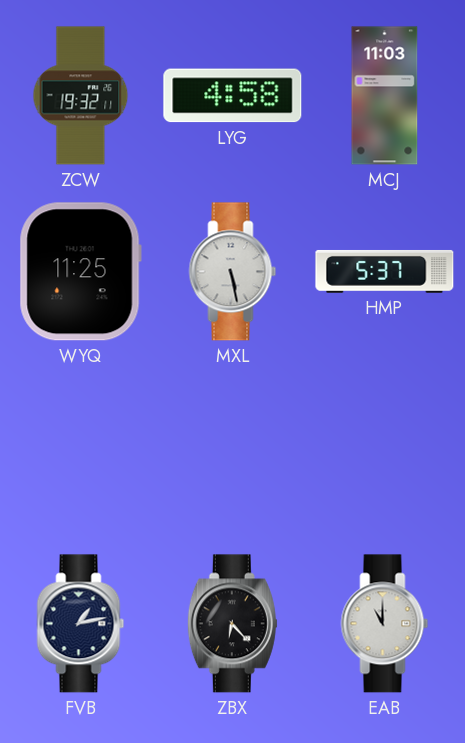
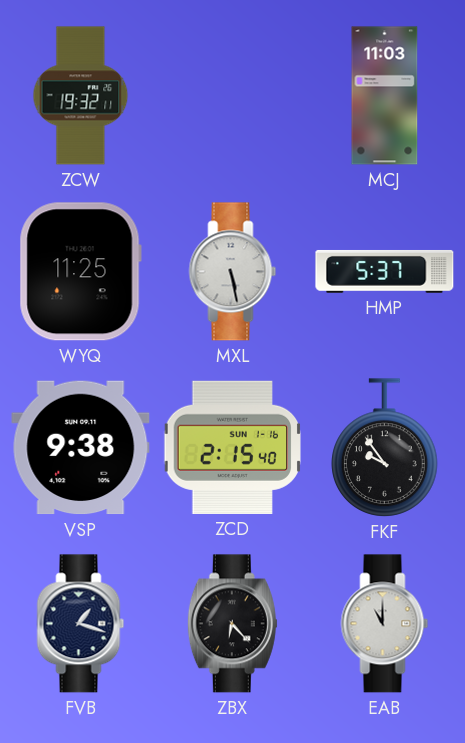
LYG: 4:58 -> none
VSP: none -> 9:38
ZCD: none -> 2:15
FKF: none -> 9:54
FVB: 1:13 -> 1:18
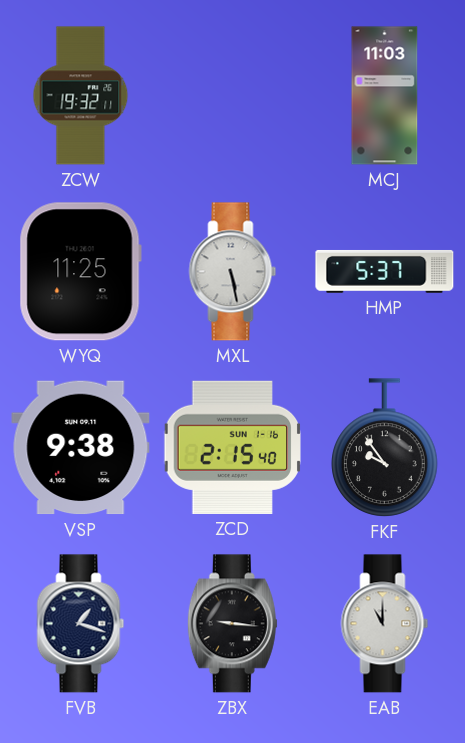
ZBX: 6:23 -> 9:16
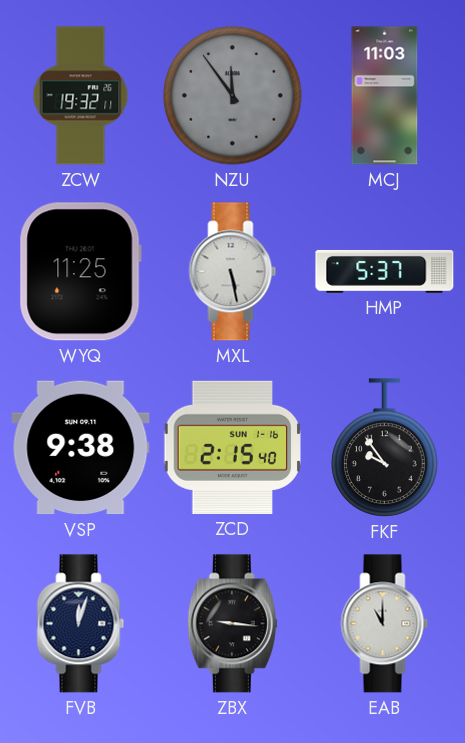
NZU: none -> 11:54
FVB: 1:18 -> 12:03
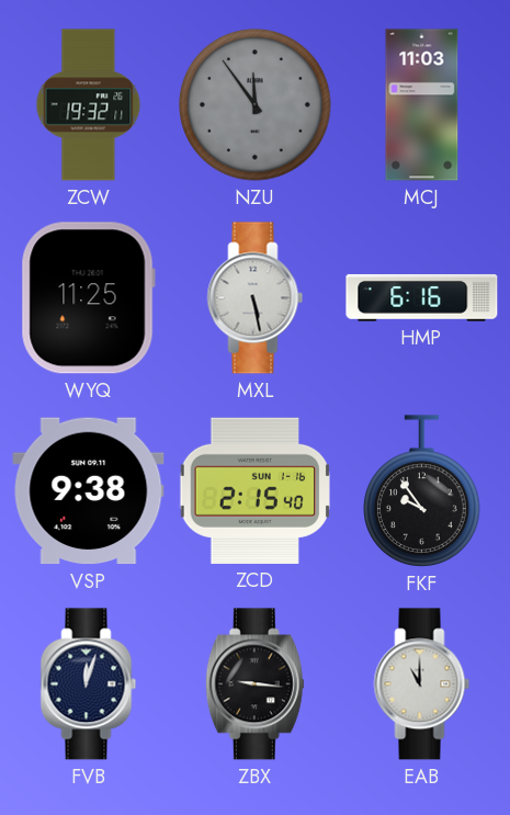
HMP: 5:37 -> 6:16
